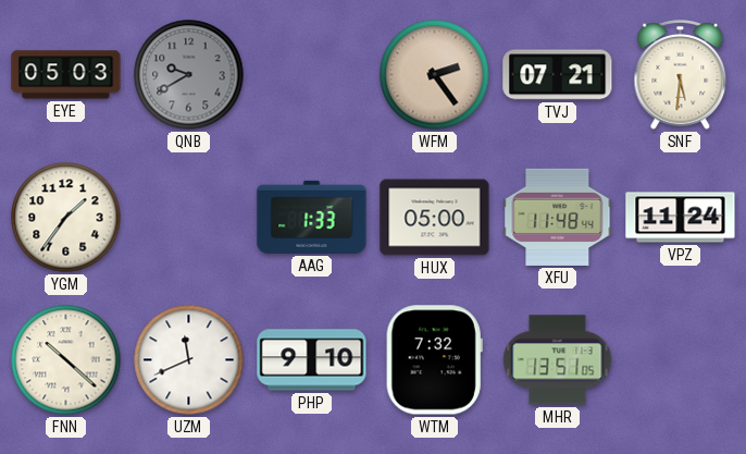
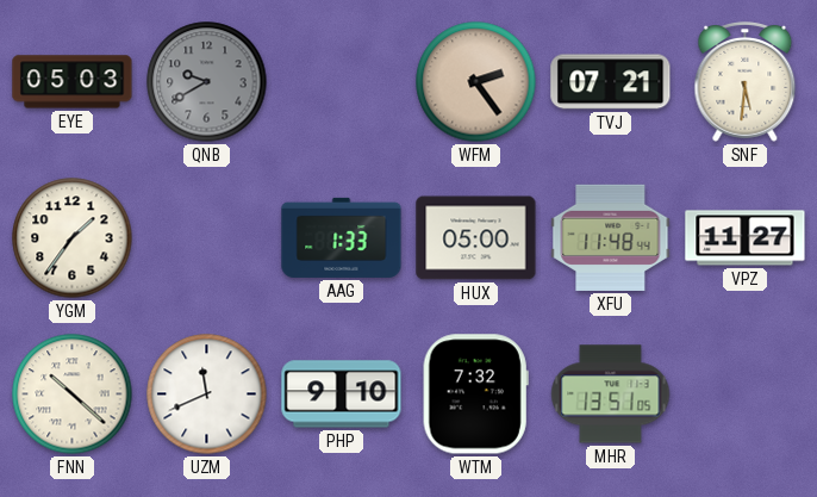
VPZ: 11:24 -> 11:27
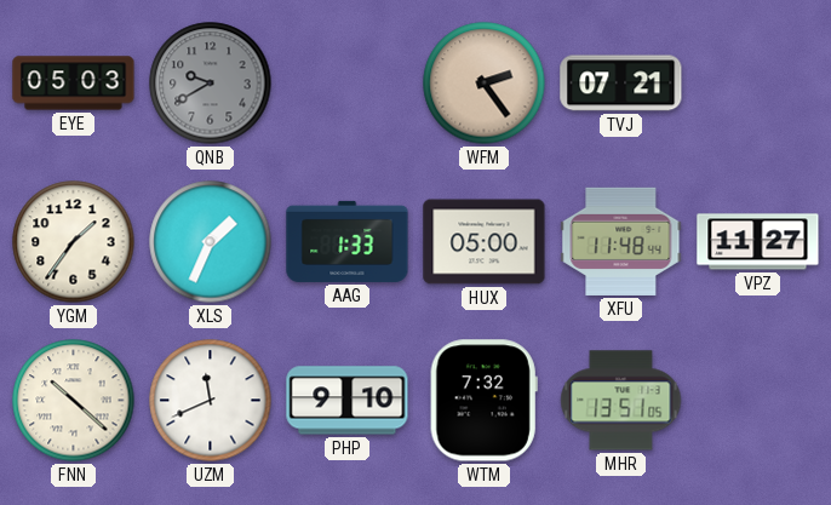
SNF: 5:31 -> none
XLS: none -> 1:34
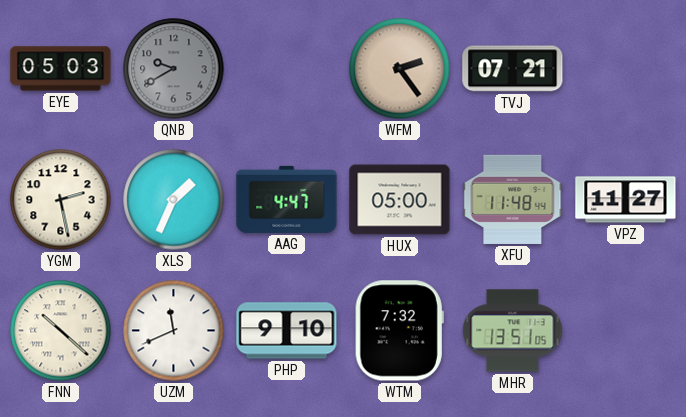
YGM: 1:36 -> 2:28
AAG: 1:33 -> 4:47
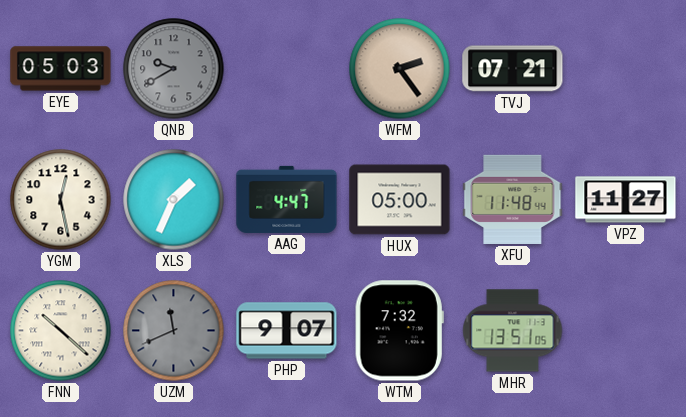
YGM: 2:28 -> 12:28
UZM dial: white -> grey
PHP: 9:10 -> 9:07
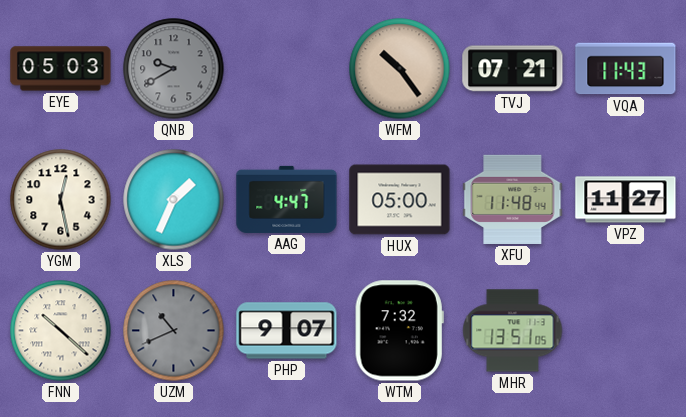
WFM: 2:24 -> 10:24
VQA: none -> 11:43
UZM: 11:41 -> 10:41
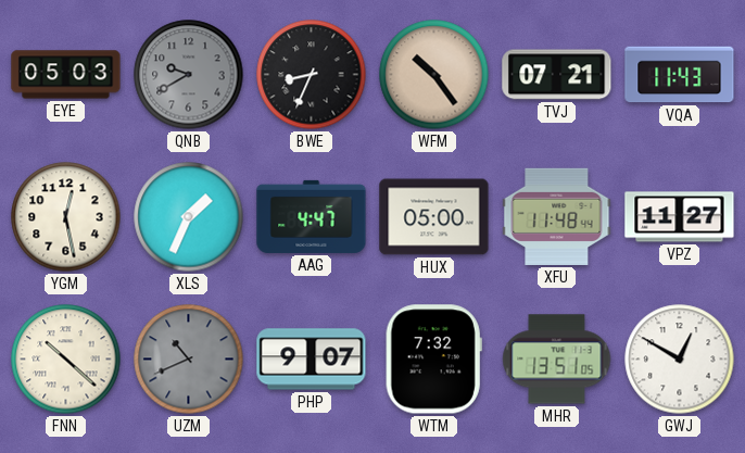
BWE: none -> 8:34
GWJ: none -> 12:50
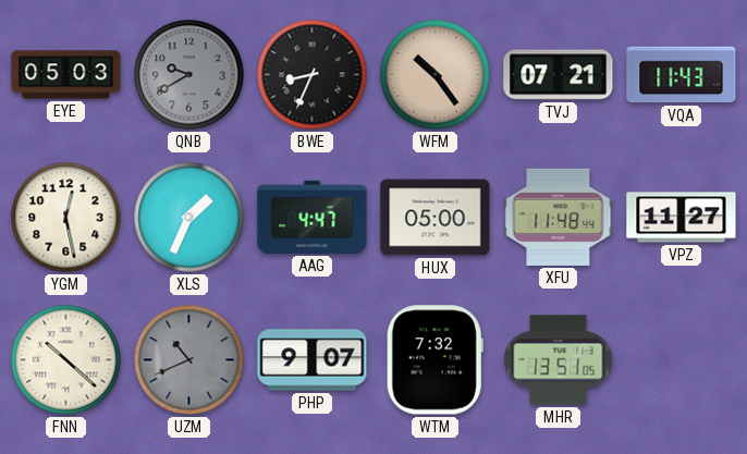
GWJ: 12:50 -> none
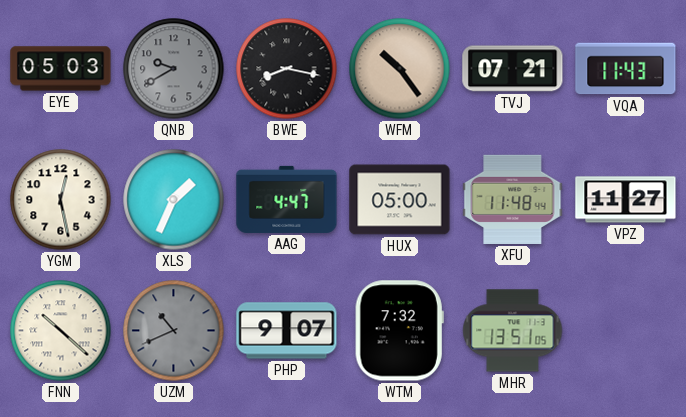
BWE: 8:34 -> 8:17
